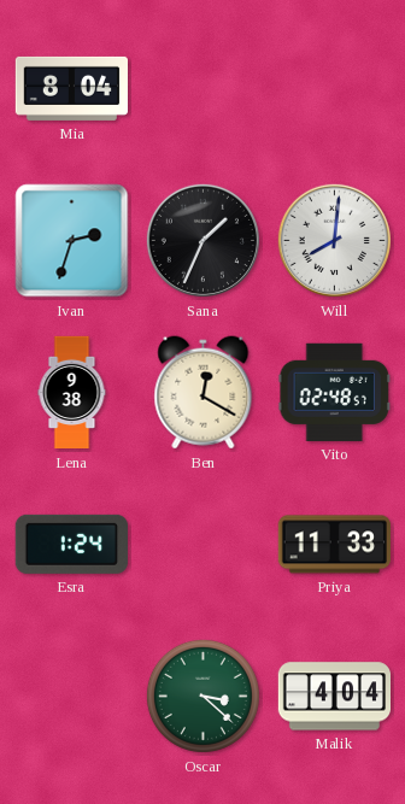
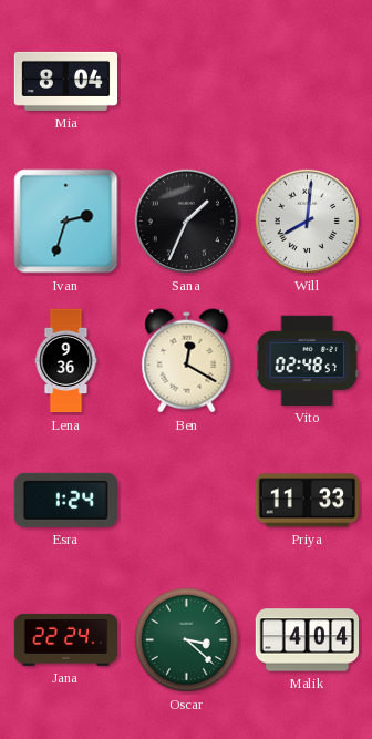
Lena: 9:38 -> 9:36
Jana: none -> 22:24
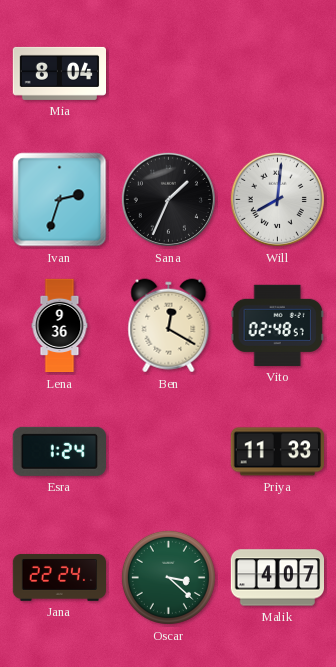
Malik: 4:04 -> 4:07
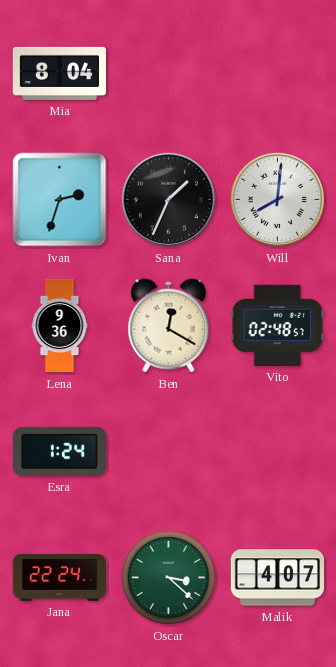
Priya: 11:33 -> none
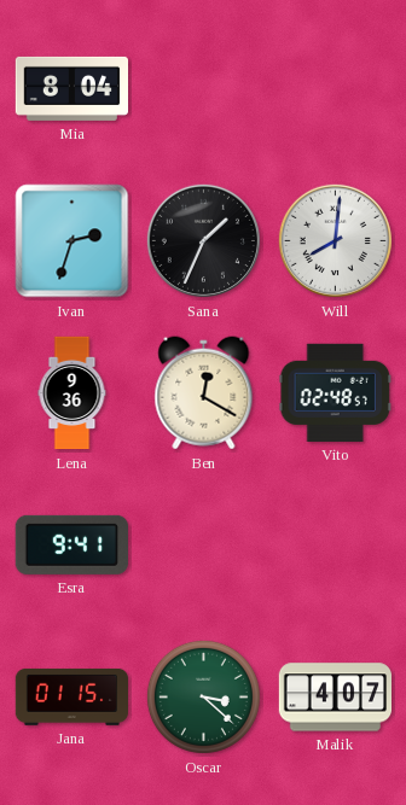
Esra: 1:24 -> 9:41
Jana: 22:24 -> 01:15
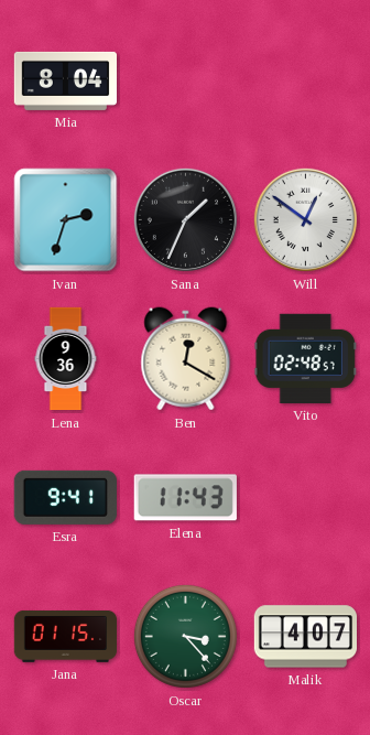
Will: 8:01 -> 12:51
Elena: none -> 11:43
Oscar: 3:22 -> 3:23
